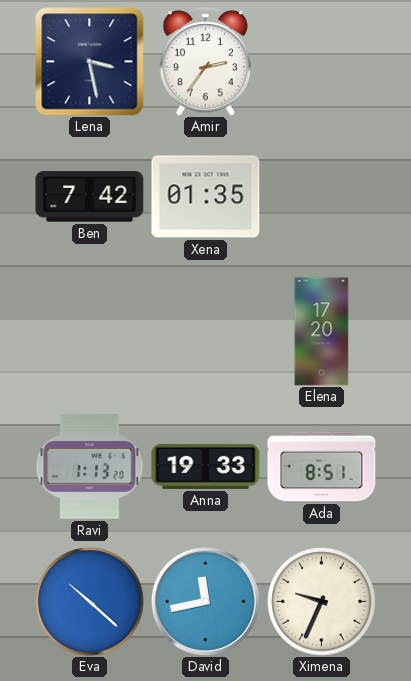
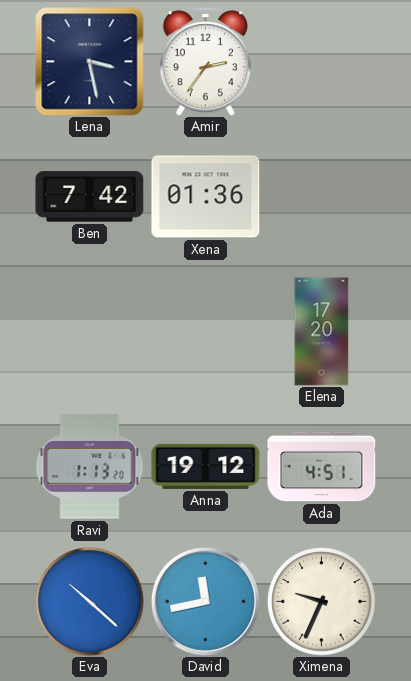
Xena: 01:35 -> 01:36
Anna: 19:33 -> 19:12
Ada: 8:51 -> 4:51
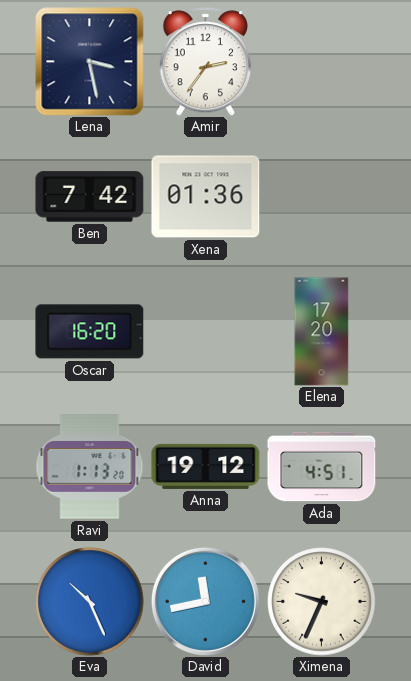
Oscar: none -> 16:20
Eva: 10:22 -> 10:26
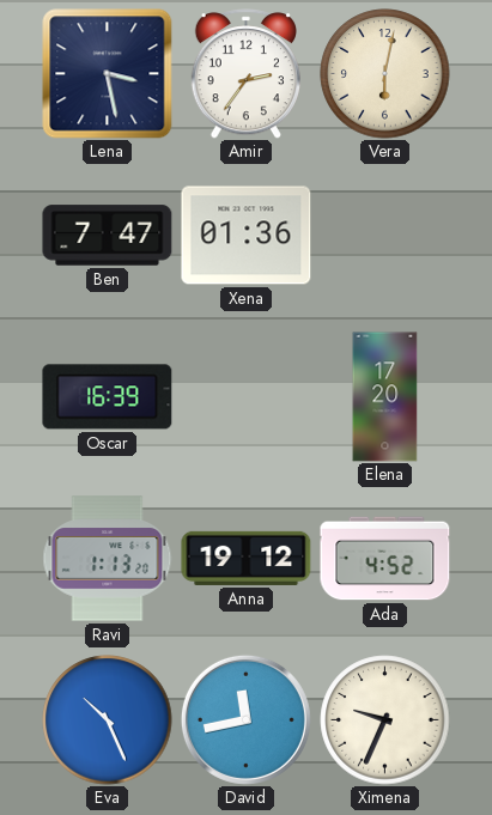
Vera: none -> 6:02
Ben: 7:42 -> 7:47
Oscar: 16:20 -> 16:39
Ada: 4:51 -> 4:52
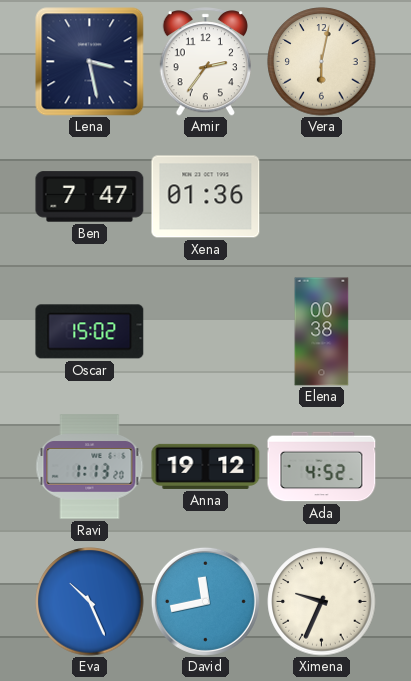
Oscar: 16:39 -> 15:02
Elena: 17:20 -> 00:38
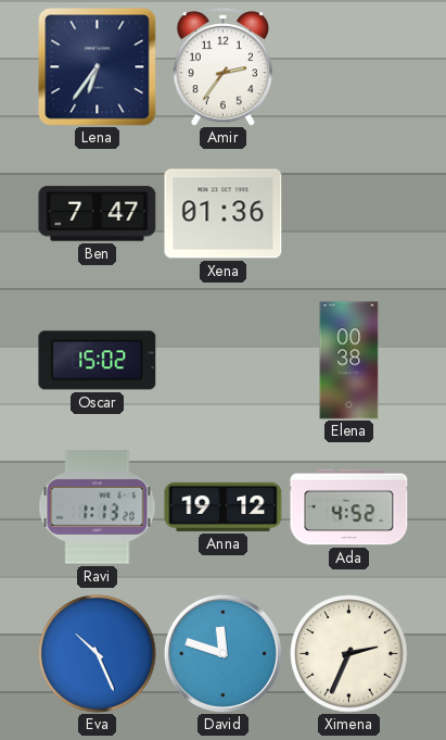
Lena: 3:28 -> 6:36
Vera: 6:02 -> none
David: 11:43 -> 11:48
Ximena: 9:34 -> 2:34
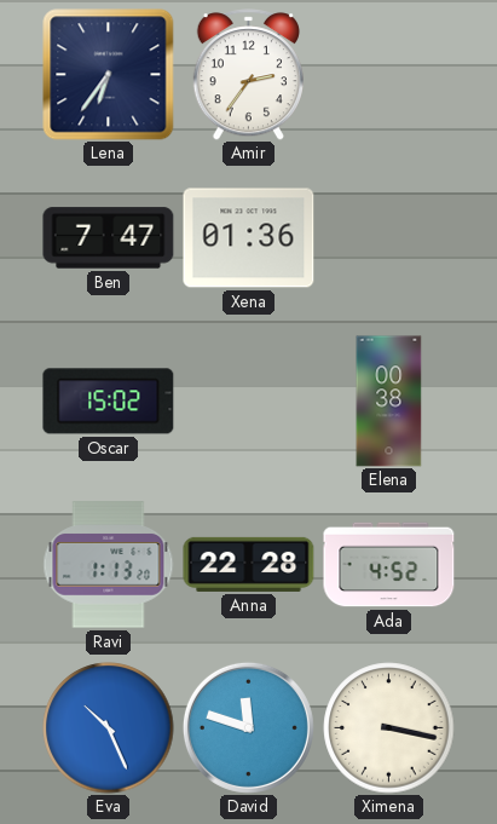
Anna: 19:12 -> 22:28
Ximena: 2:34 -> 3:17
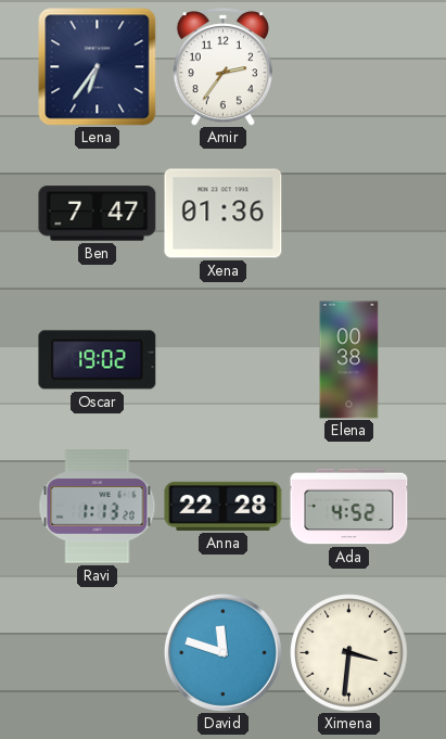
Oscar: 15:02 -> 19:02
Eva: 10:26 -> none
Ximena: 3:17 -> 3:31
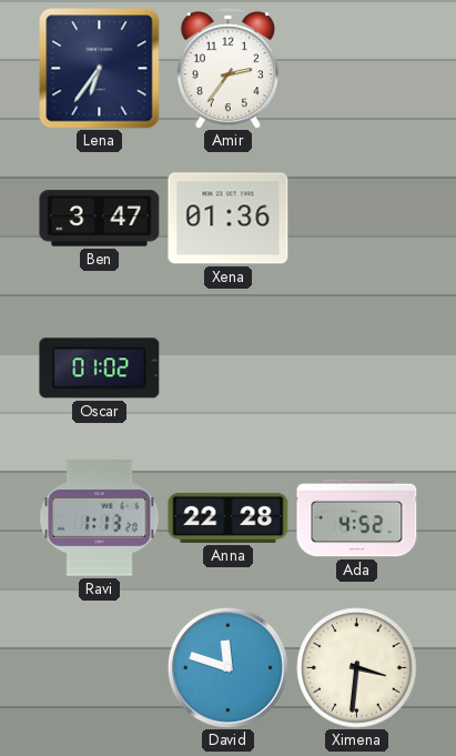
Ben: 7:47 -> 3:47
Oscar: 19:02 -> 01:02
Elena: 00:38 -> none
